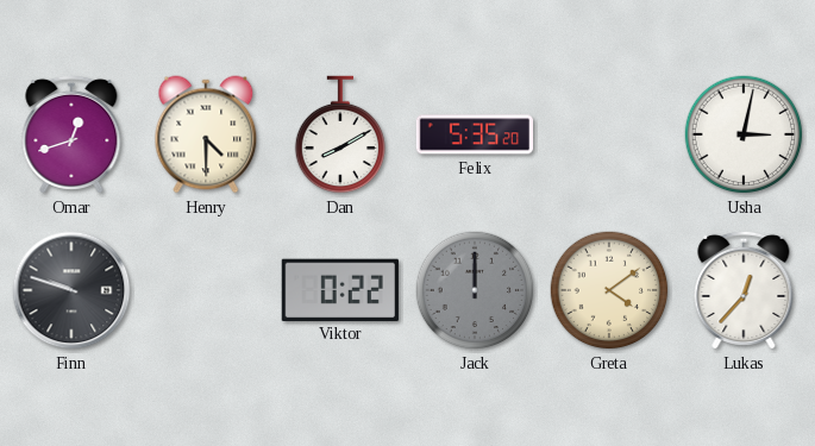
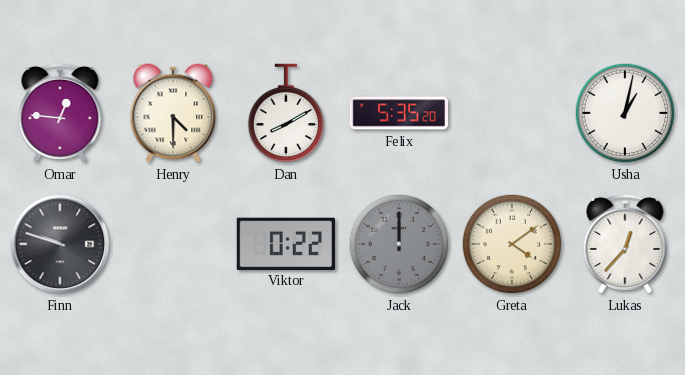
Omar: 12:42 -> 12:46
Usha: 3:02 -> 1:02
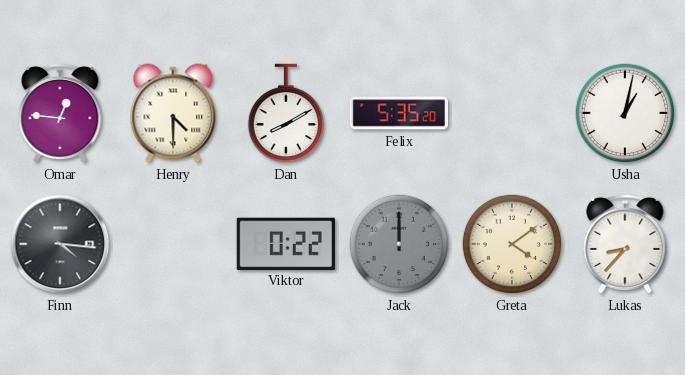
Finn: 9:48 -> 4:16
Lukas: 12:37 -> 8:37
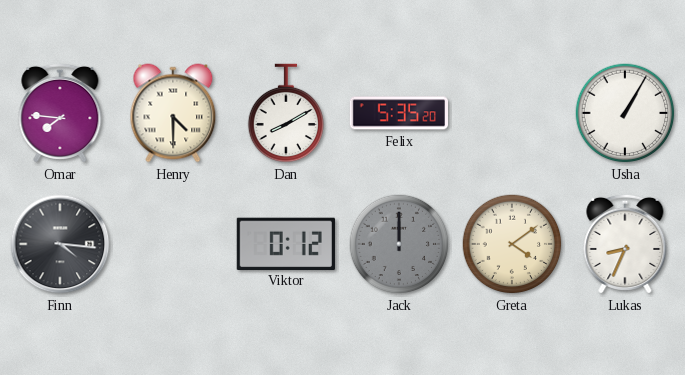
Omar: 12:46 -> 7:46
Usha: 1:02 -> 1:05
Viktor: 0:22 -> 0:12
Lukas: 8:37 -> 8:34
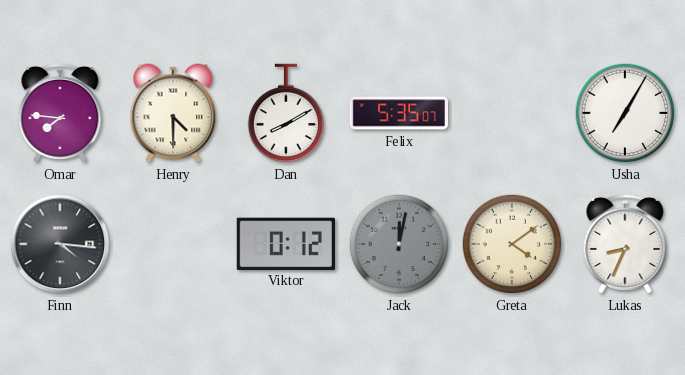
Felix: 5:35:20 -> 5:35:07
Usha: 1:05 -> 7:05
Jack: 12:00 -> 12:02
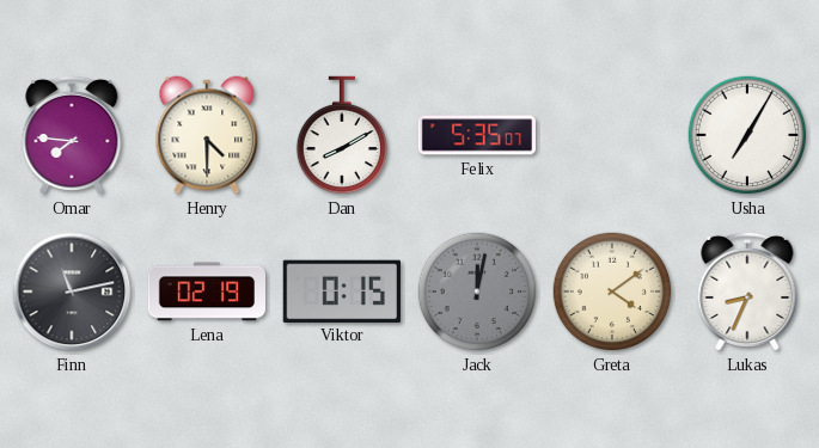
Finn: 4:16 -> 11:13
Lena: none -> 02:19
Viktor: 0:12 -> 0:15
